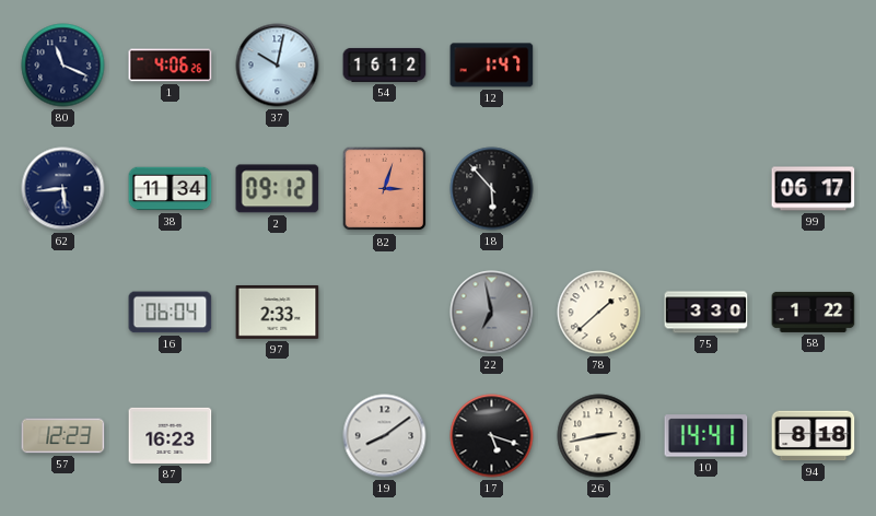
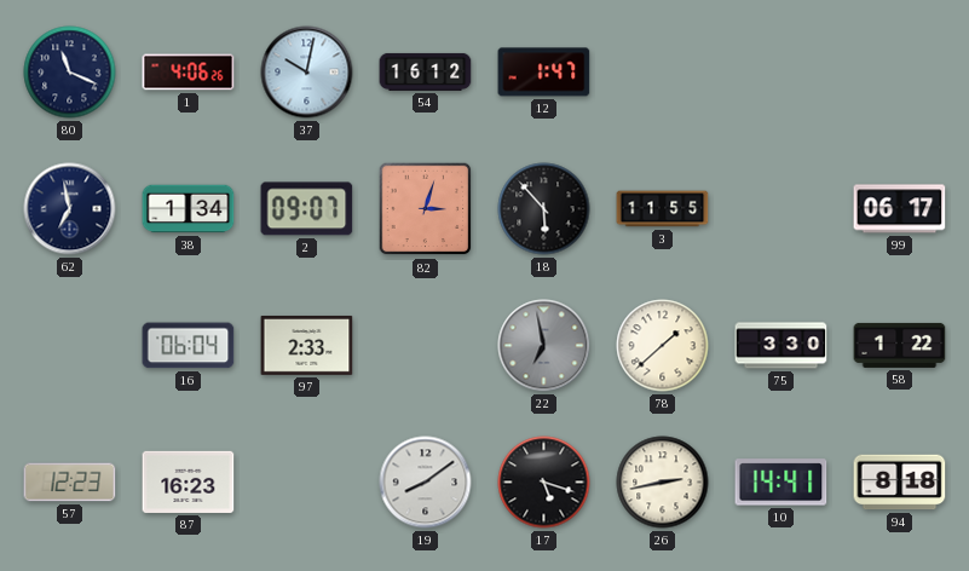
62: 5:44 -> 6:58
38: 11:34 -> 1:34
2: 09:12 -> 09:07
3: none -> 11:55
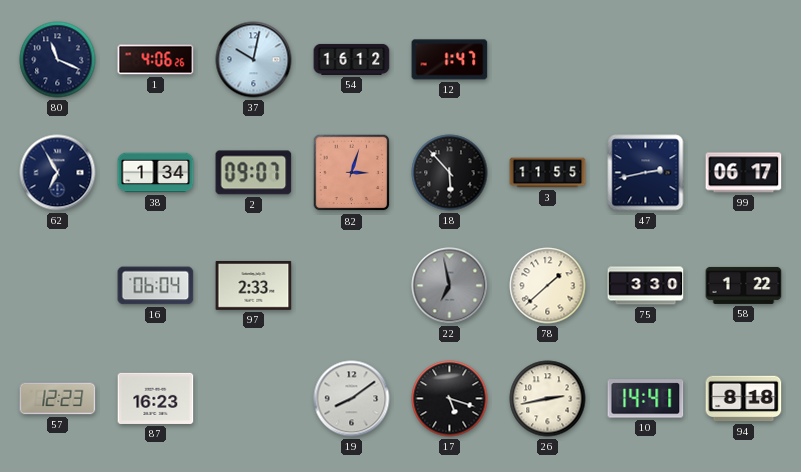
62: 6:58 -> 6:55
47: none -> 2:43
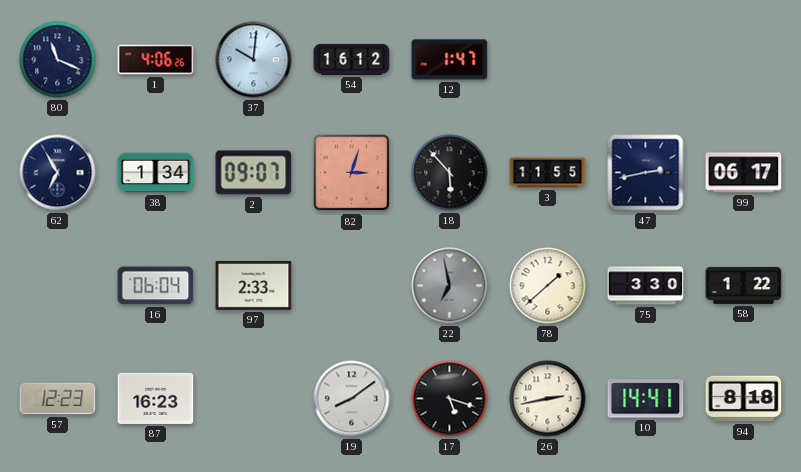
37: 10:02 -> 10:01
